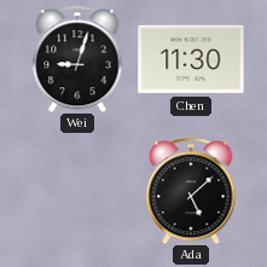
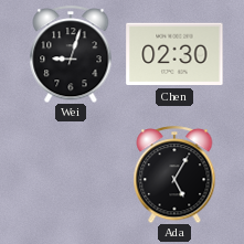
Chen: 11:30 -> 02:30
Ada: 5:08 -> 5:05
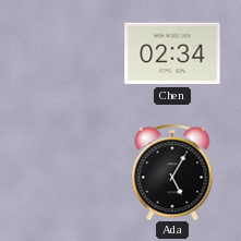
Wei: 9:03 -> none
Chen: 02:30 -> 02:34
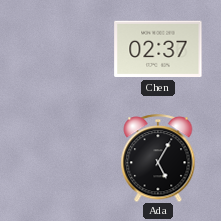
Chen: 02:34 -> 02:37
